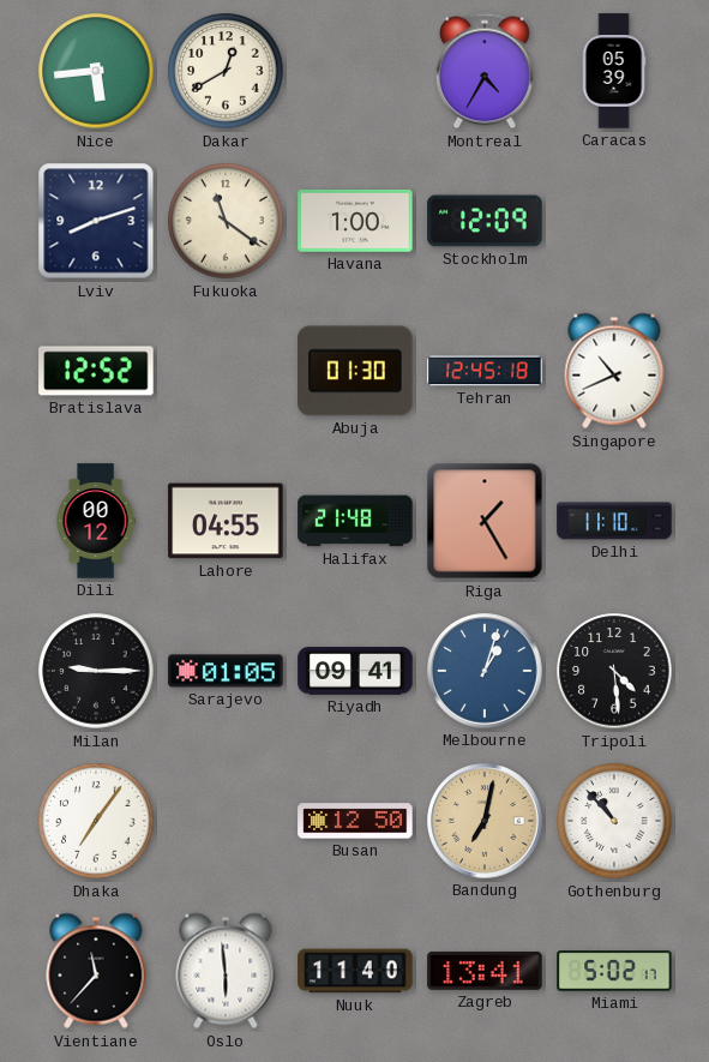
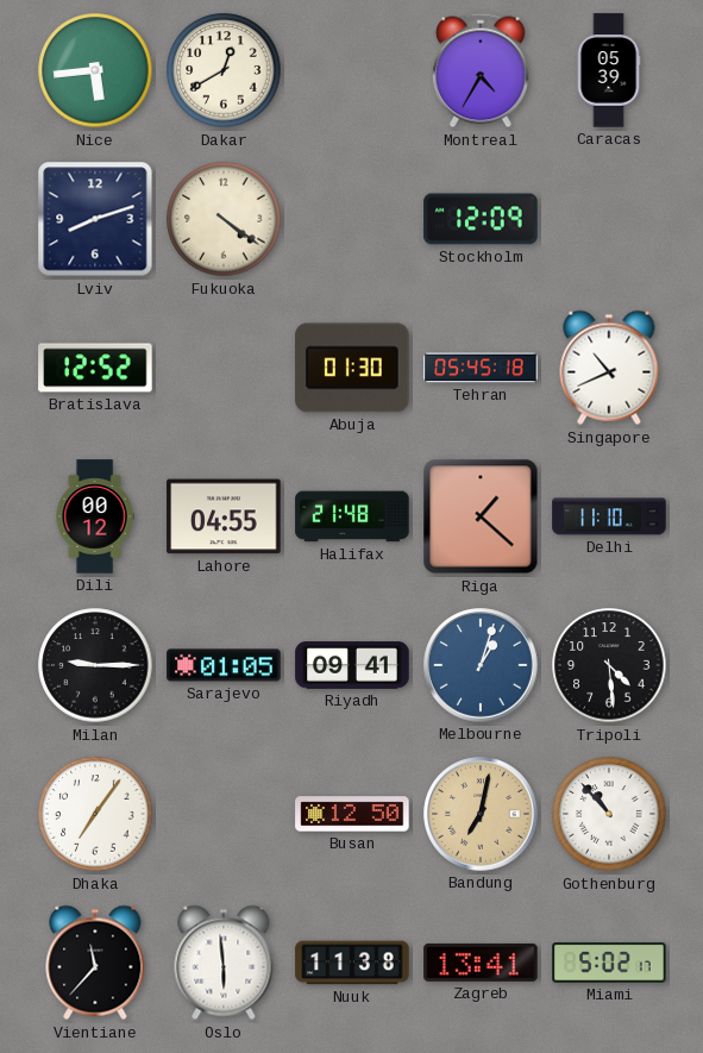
Fukuoka: 11:21 -> 4:21
Havana: 1:00 -> none
Tehran: 12:45 -> 05:45
Riga: 1:25 -> 1:22
Nuuk: 11:40 -> 11:38
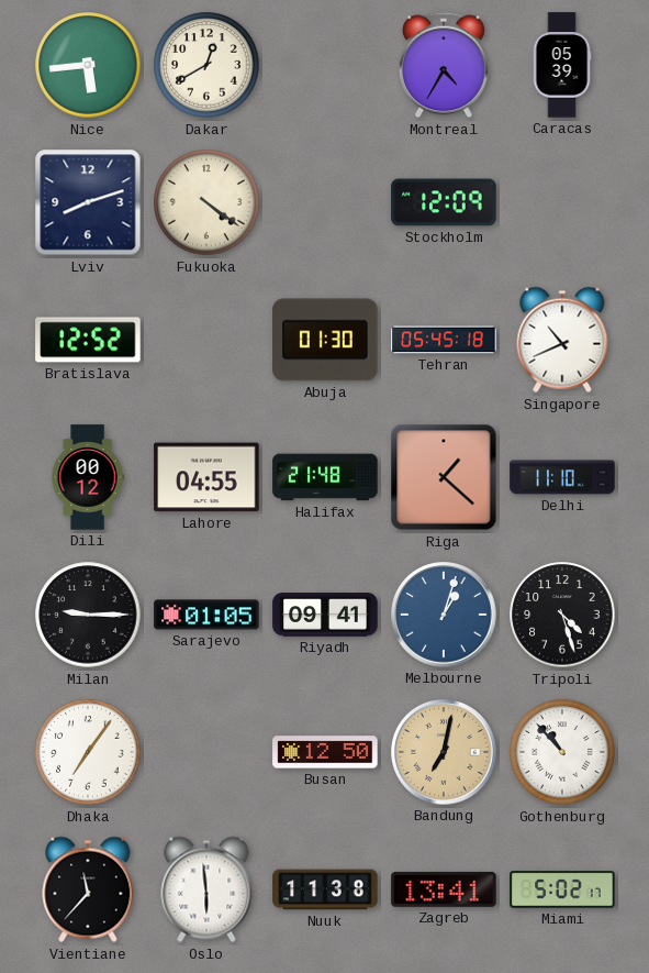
Tripoli: 4:29 -> 4:27
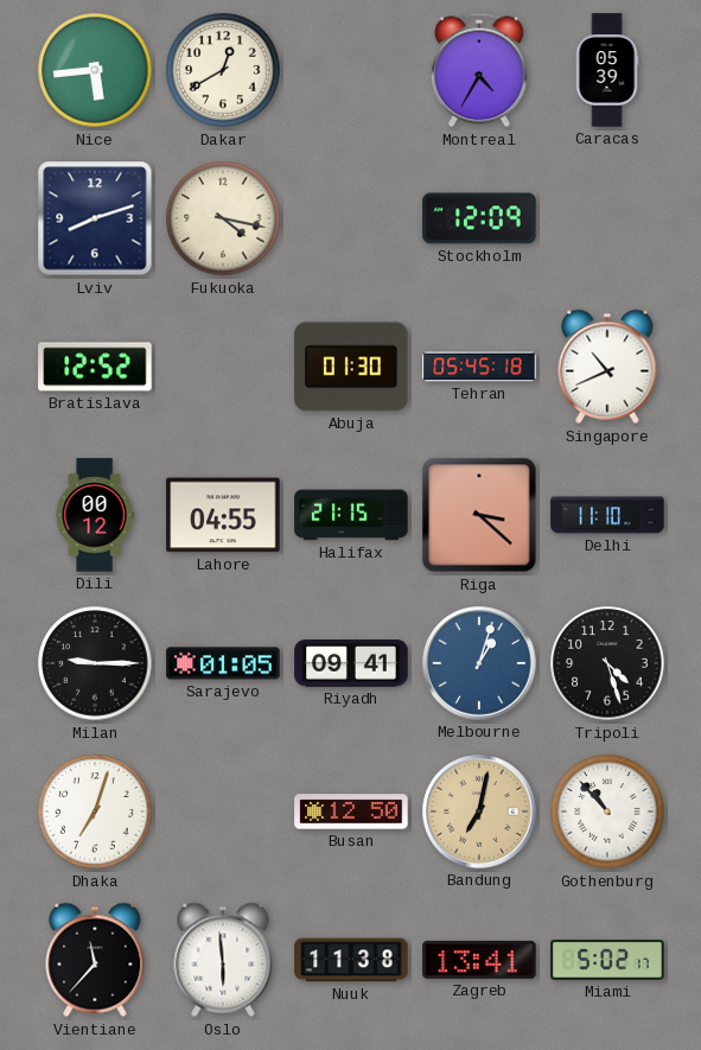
Fukuoka: 4:21 -> 4:17
Halifax: 21:48 -> 21:15
Riga: 1:22 -> 3:22
Dhaka: 7:06 -> 7:03
